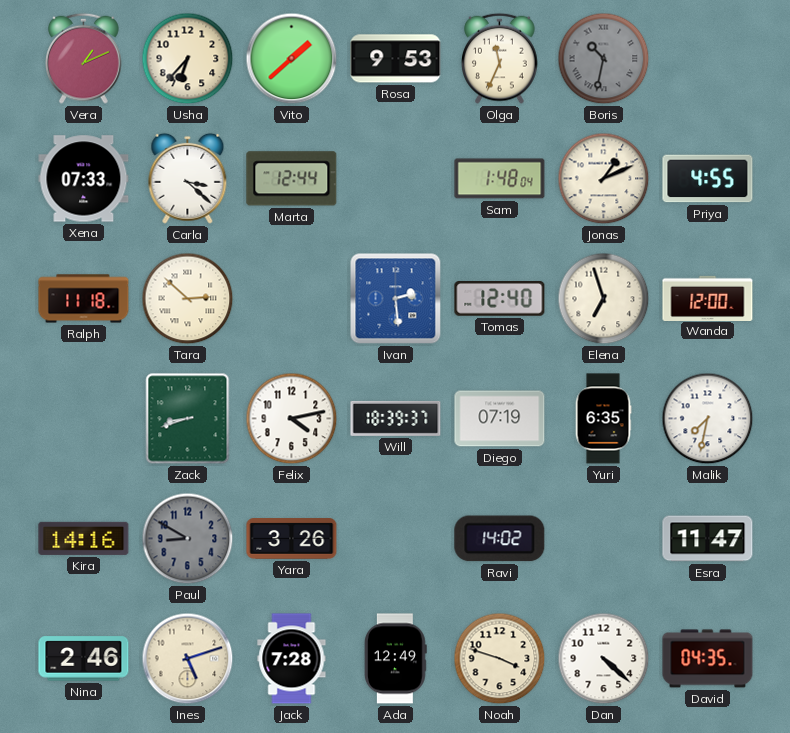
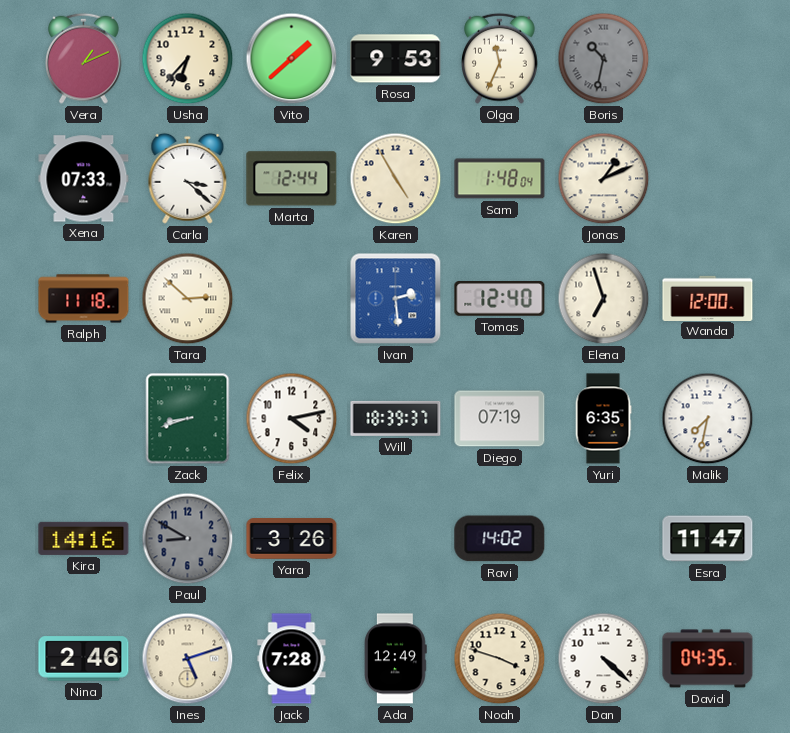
Karen: none -> 4:55
Priya: 4:55 -> none
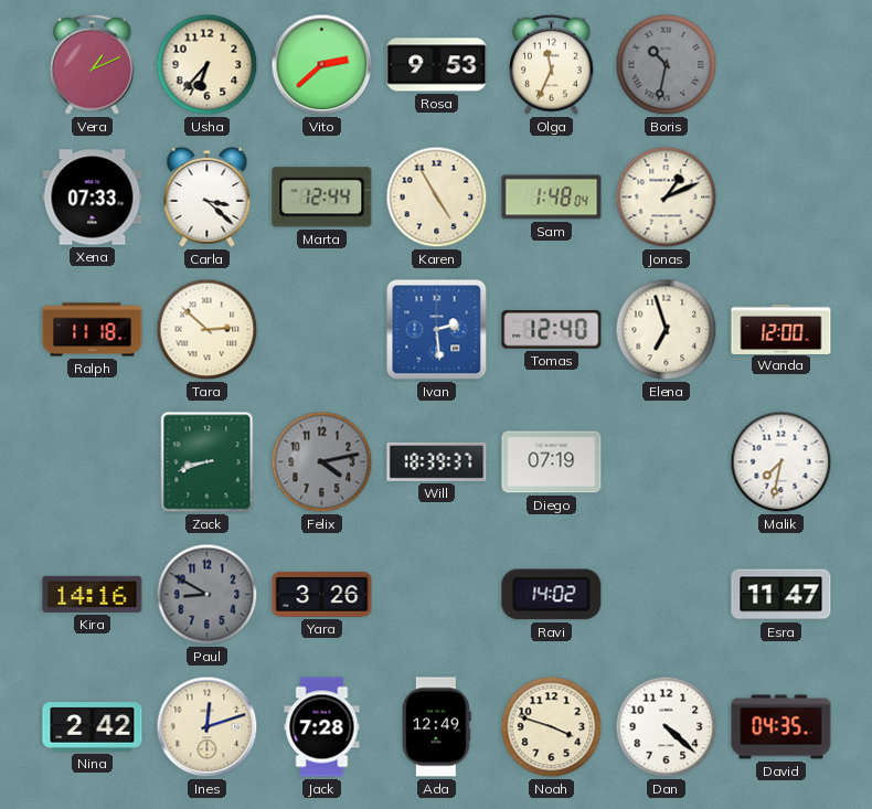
Vito: 1:38 -> 2:38
Felix dial: white -> grey
Yuri: 6:35 -> none
Nina: 2:46 -> 2:42
Ines: 5:12 -> 12:12
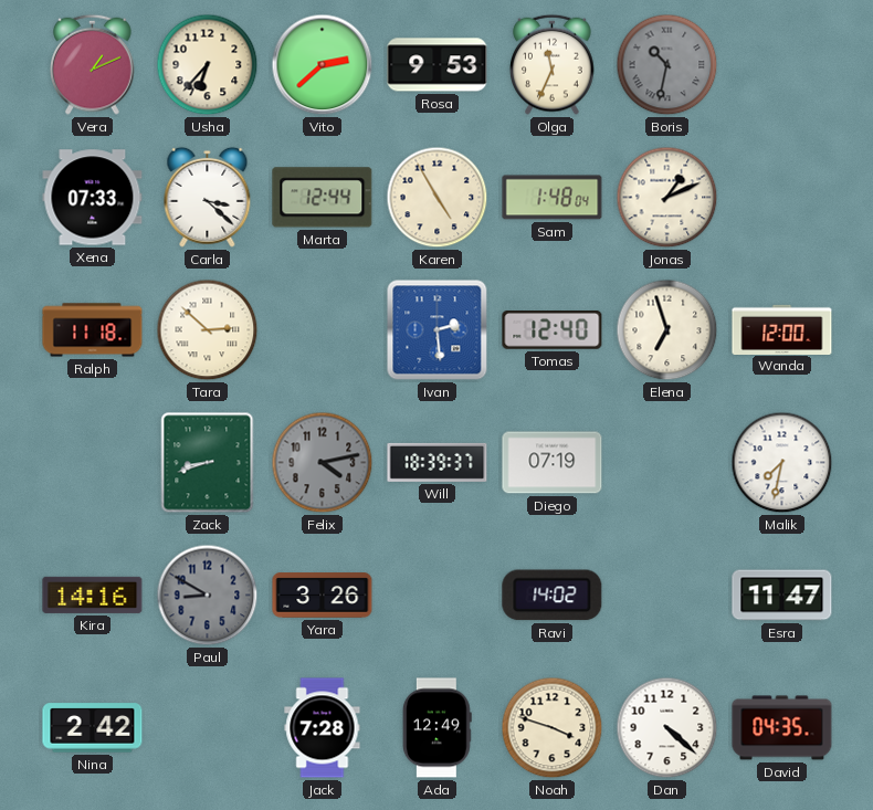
Ines: 12:12 -> none
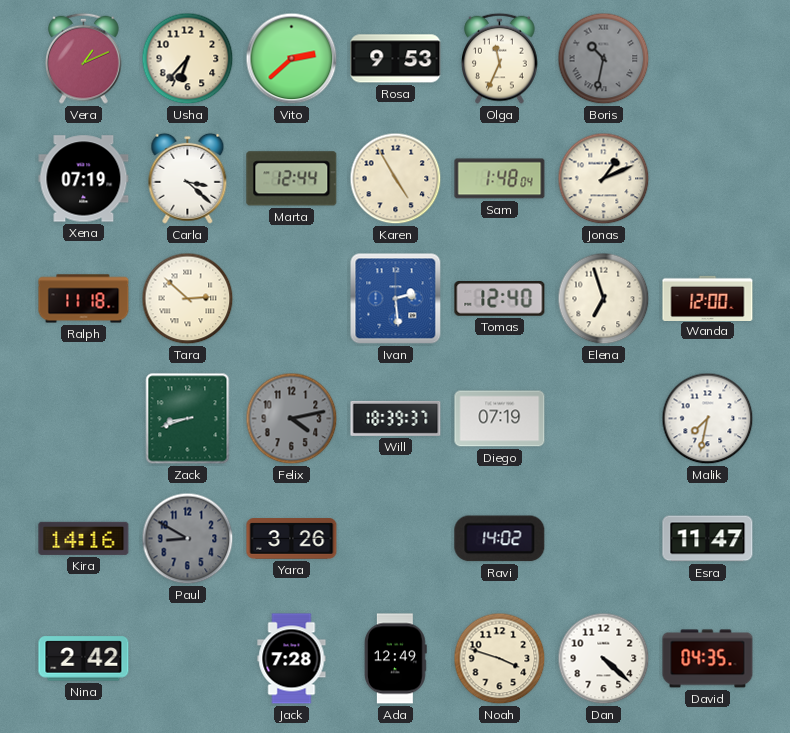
Xena: 07:33 -> 07:19
